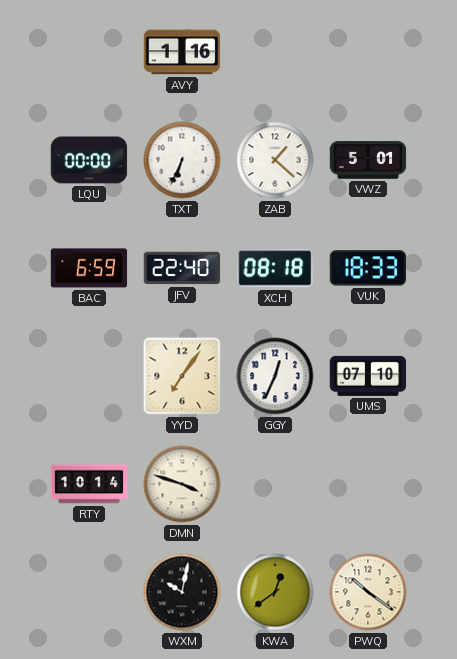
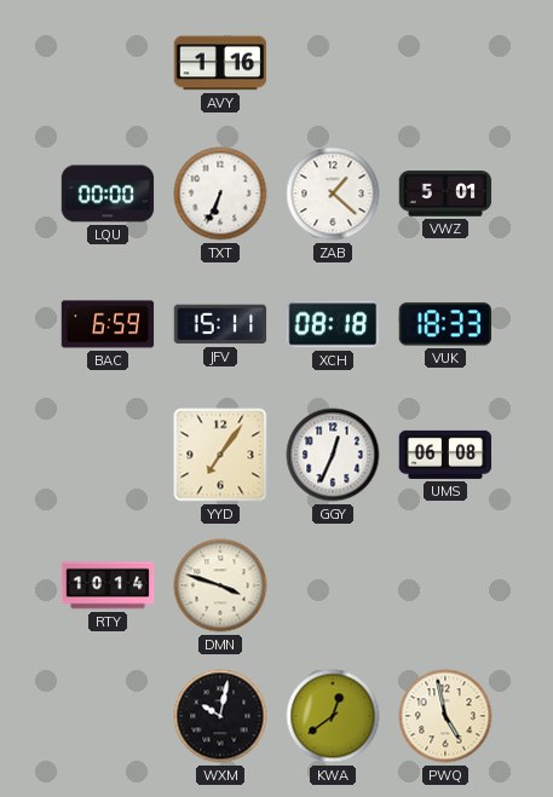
JFV: 22:40 -> 15:11
UMS: 07:10 -> 06:08
PWQ: 10:21 -> 4:58
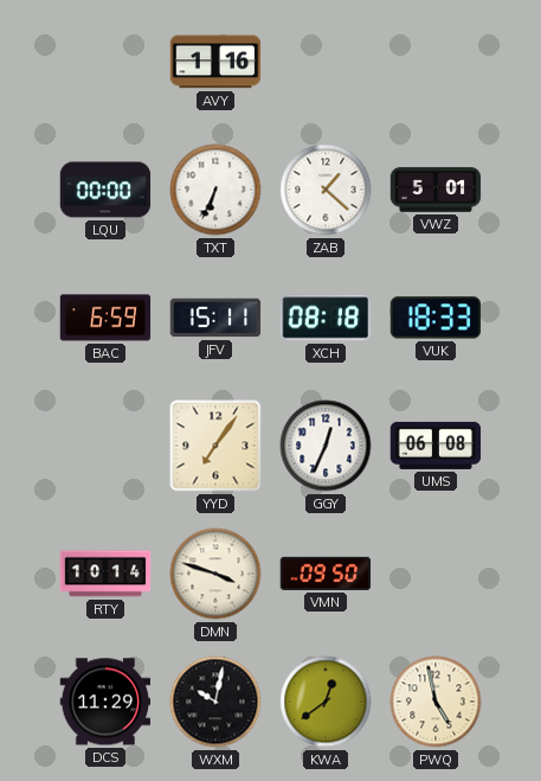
VMN: none -> 09:50
DCS: none -> 11:29
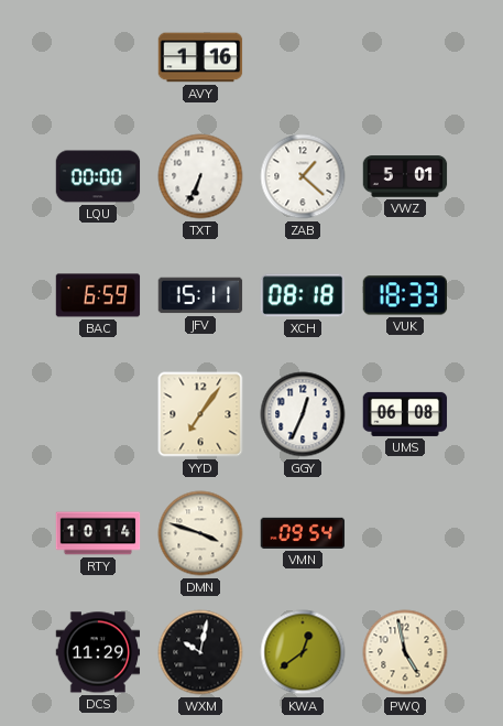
VMN: 09:50 -> 09:54
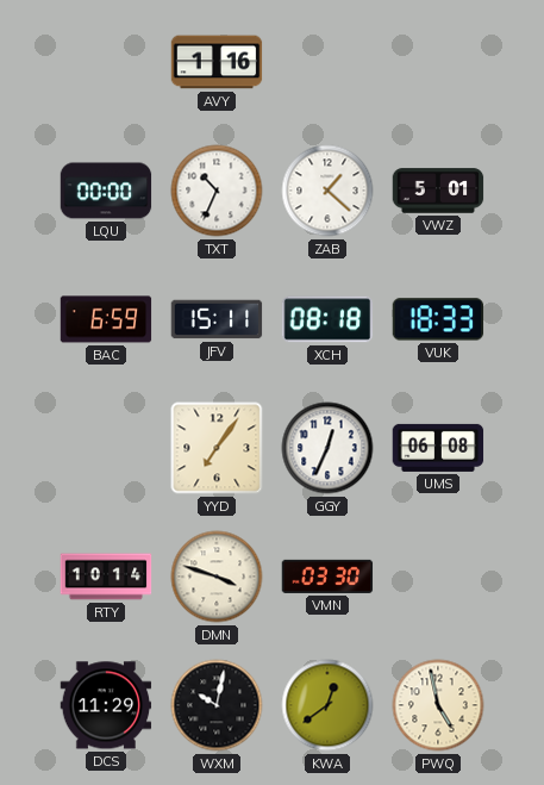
TXT: 6:34 -> 10:34
VMN: 09:54 -> 03:30
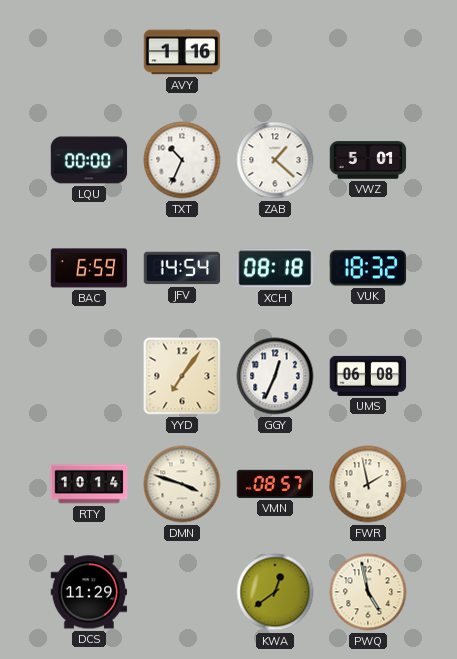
JFV: 15:11 -> 14:54
VUK: 18:33 -> 18:32
VMN: 03:30 -> 08:57
FWR: none -> 1:58
WXM: 10:02 -> none
